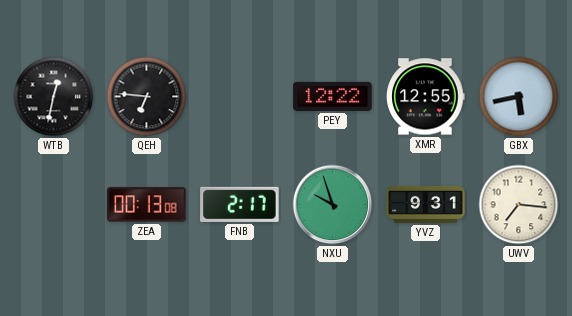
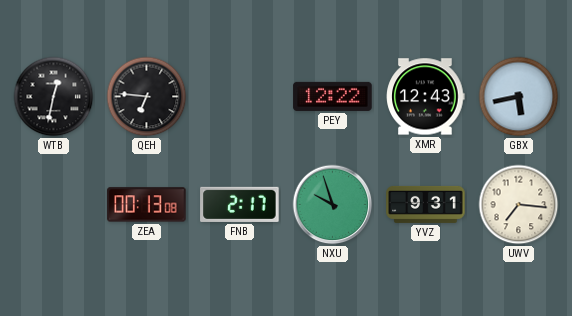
XMR: 12:55 -> 12:43
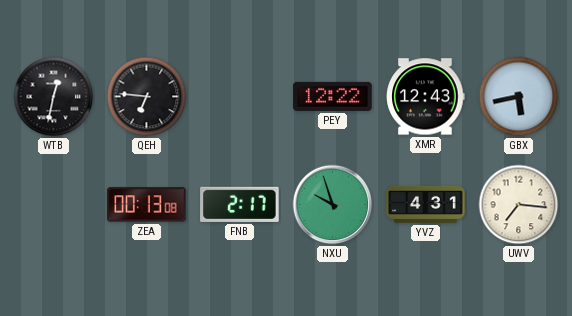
YVZ: 9:31 -> 4:31
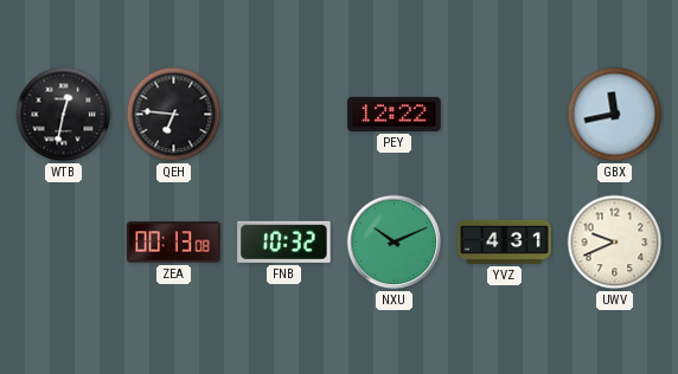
XMR: 12:43 -> none
GBX: 5:43 -> 11:43
FNB: 2:17 -> 10:32
NXU: 9:57 -> 10:11
UWV: 7:16 -> 9:41
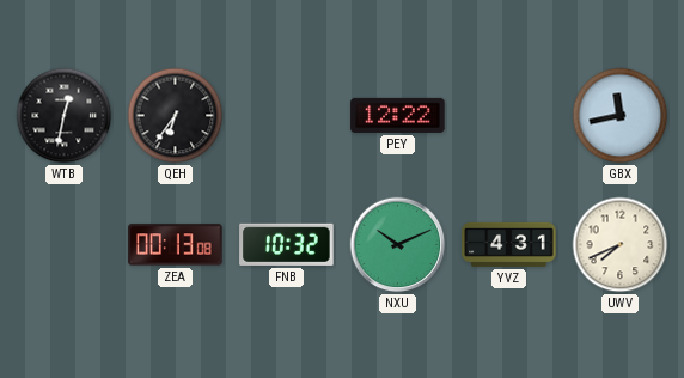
QEH: 6:46 -> 6:36
UWV: 9:41 -> 7:41
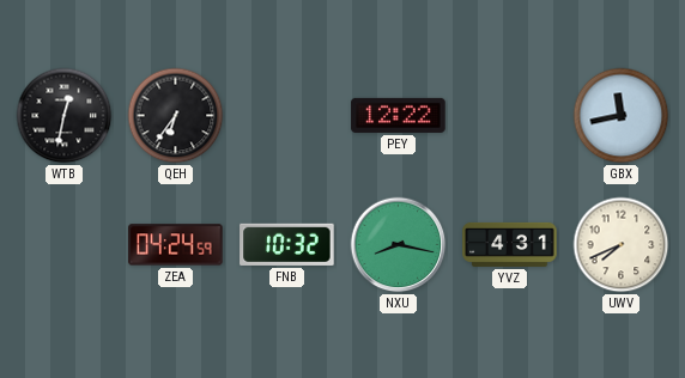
ZEA: 00:13 -> 04:24
NXU: 10:11 -> 8:17
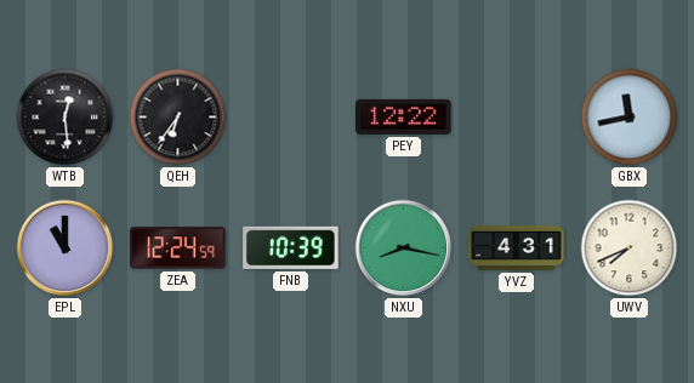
WTB: 12:32 -> 12:29
EPL: none -> 11:00
ZEA: 04:24 -> 12:24
FNB: 10:32 -> 10:39
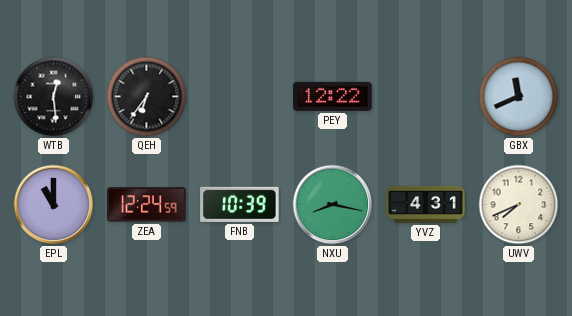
GBX: 11:43 -> 11:41
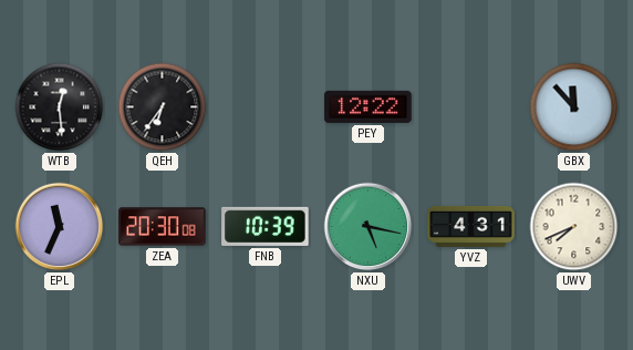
GBX: 11:41 -> 11:53
EPL: 11:00 -> 11:34
ZEA: 12:24 -> 20:30
NXU: 8:17 -> 5:17
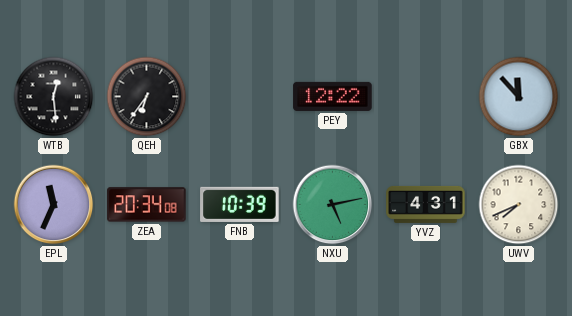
ZEA: 20:30 -> 20:34
NXU: 5:17 -> 5:13
